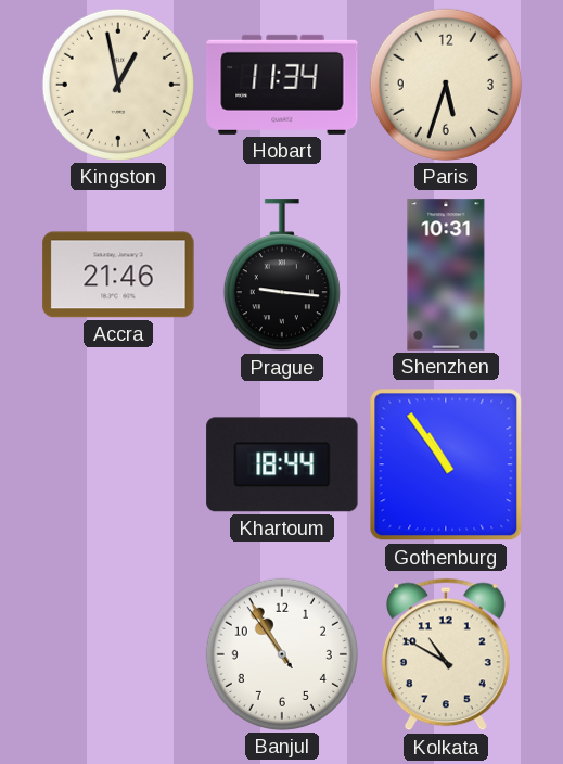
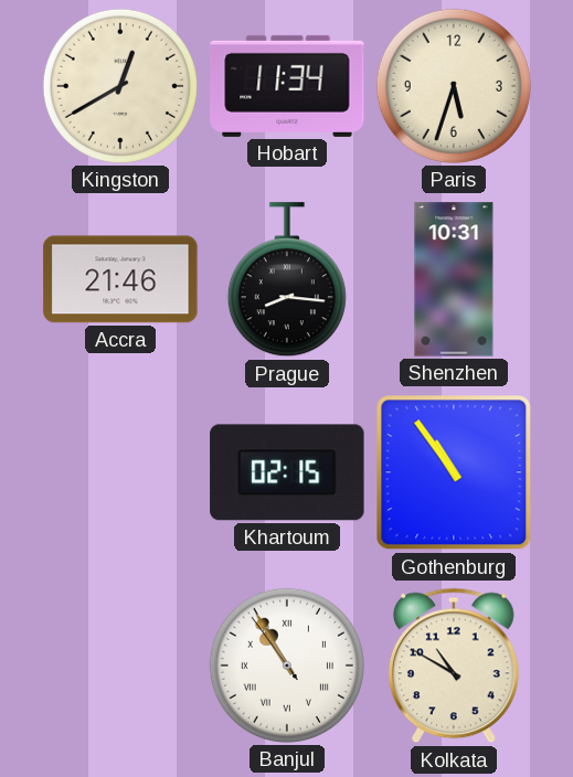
Kingston: 12:58 -> 12:40
Prague: 9:16 -> 8:16
Khartoum: 18:44 -> 02:15
Banjul numerals: Arabic -> Roman
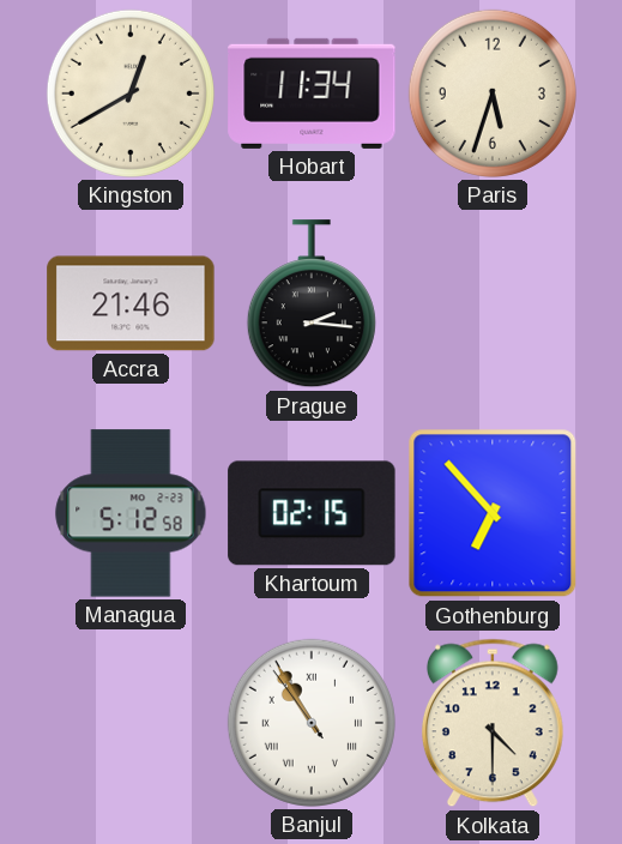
Prague: 8:16 -> 2:16
Shenzhen: 10:31 -> none
Managua: none -> 5:12
Gothenburg: 10:54 -> 6:53
Kolkata: 10:50 -> 4:30
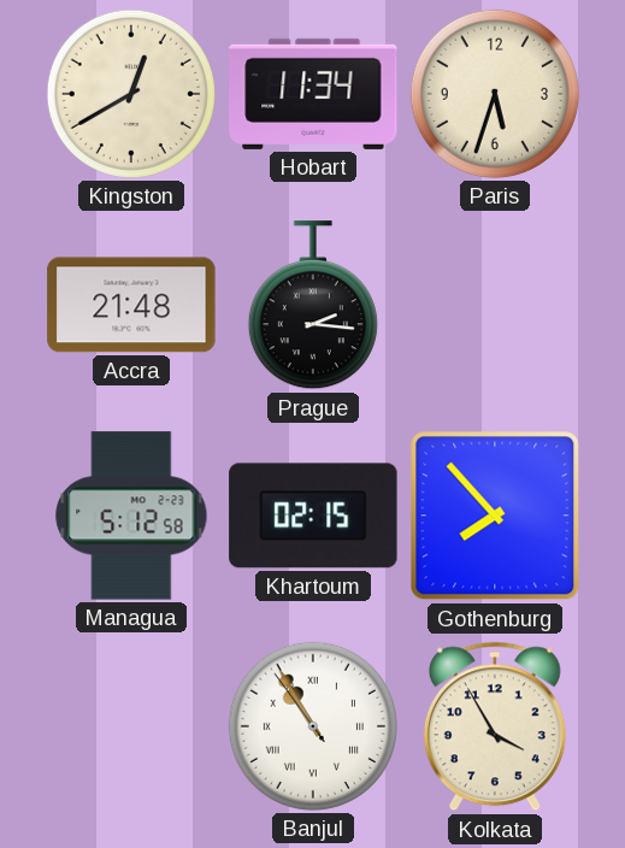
Accra: 21:46 -> 21:48
Gothenburg: 6:53 -> 7:53
Kolkata: 4:30 -> 3:55
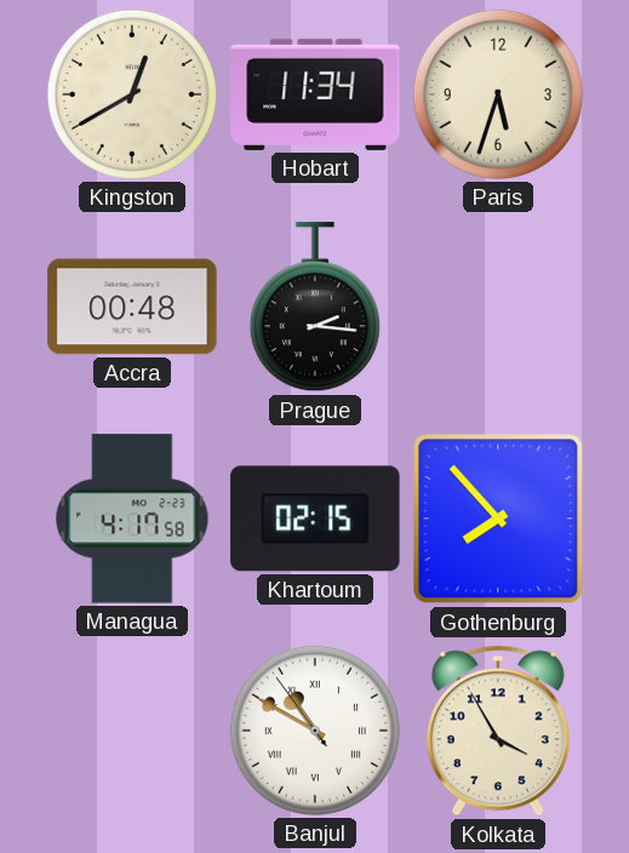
Accra: 21:48 -> 00:48
Managua: 5:12 -> 4:17
Banjul: 10:54 -> 10:49
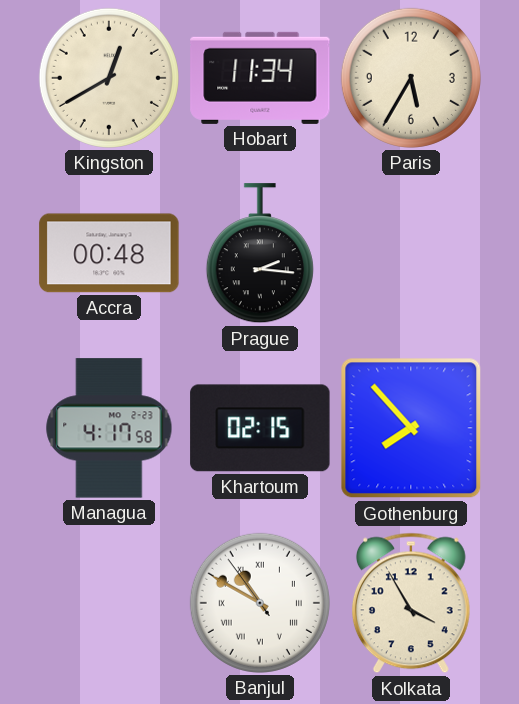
Paris: 5:33 -> 5:35
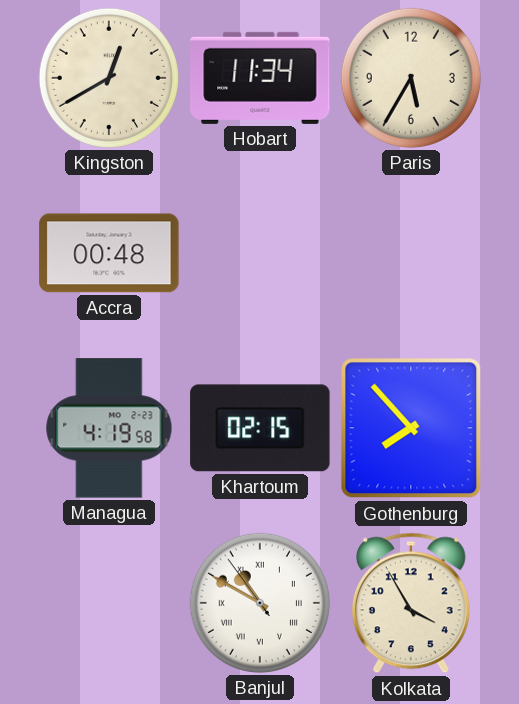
Prague: 2:16 -> none
Managua: 4:17 -> 4:19
